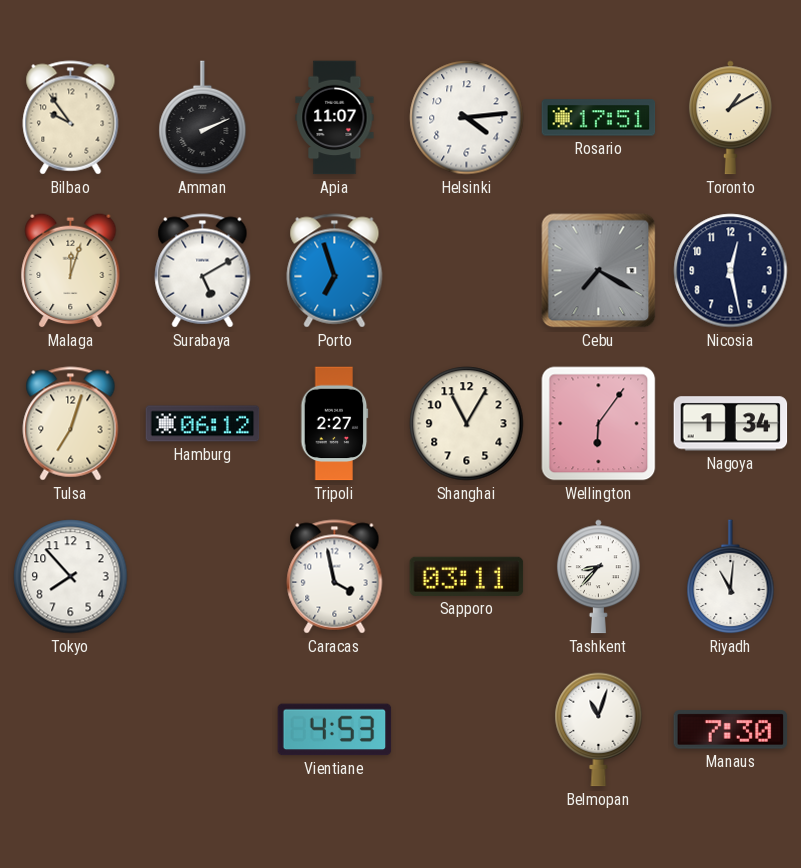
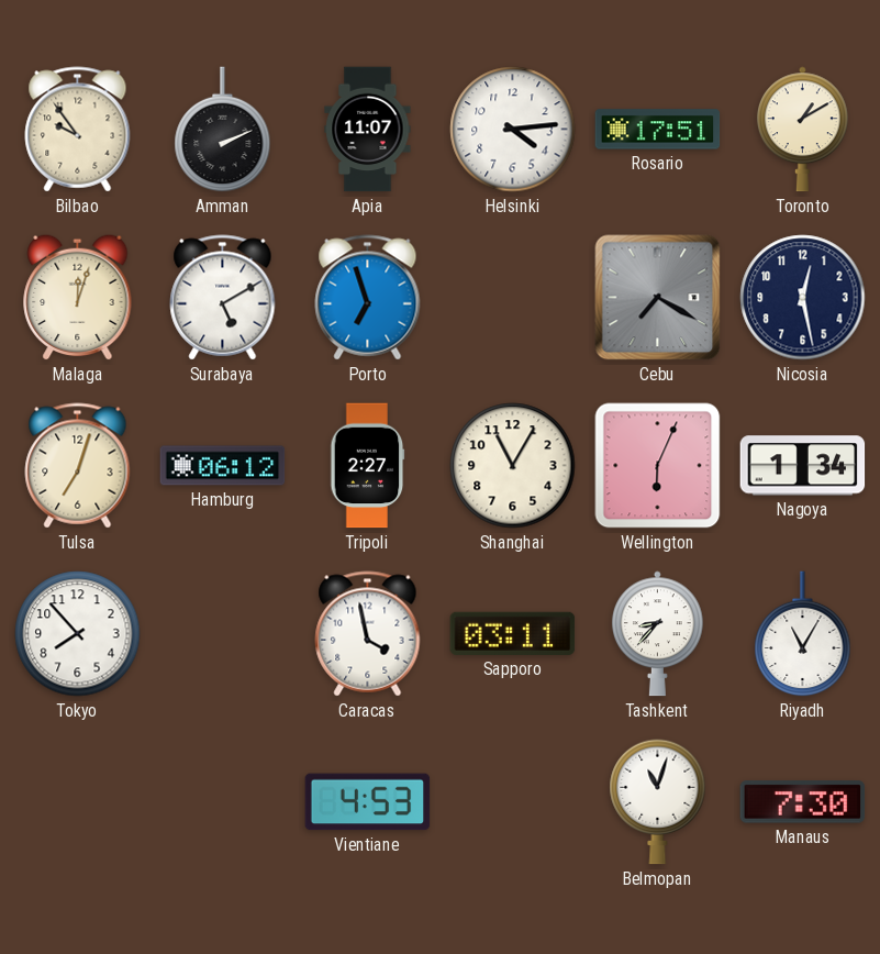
Wellington: 6:06 -> 6:04
Riyadh: 11:01 -> 11:05
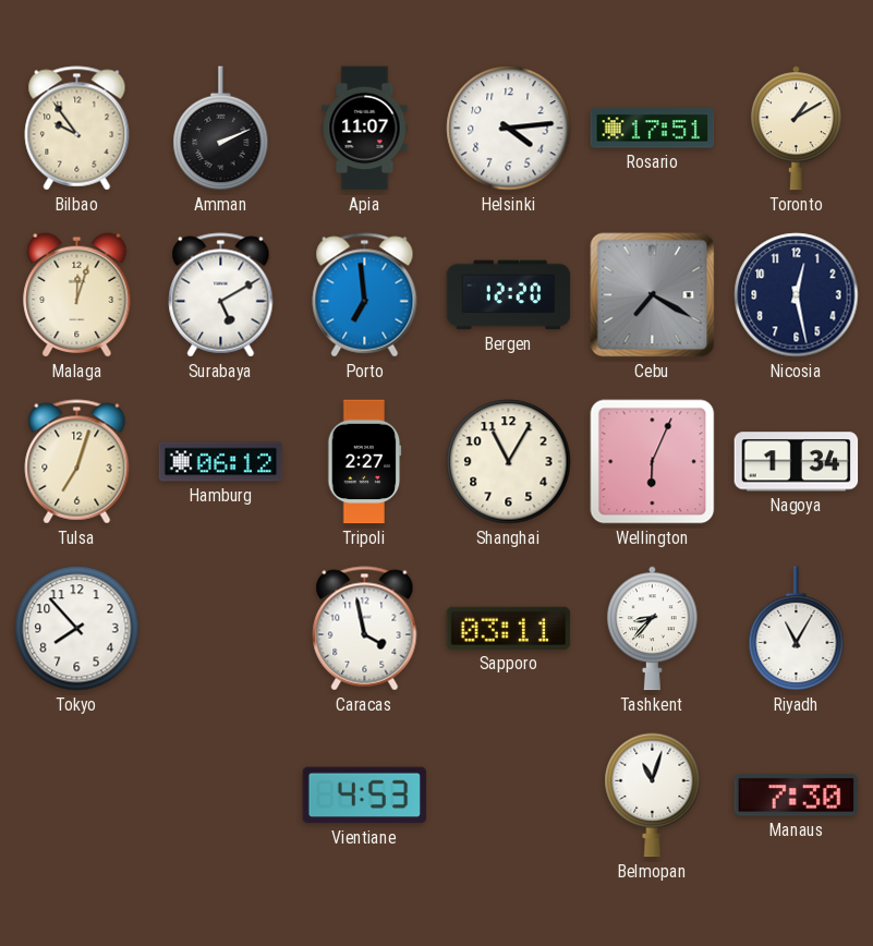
Porto: 6:57 -> 6:59
Bergen: none -> 12:20
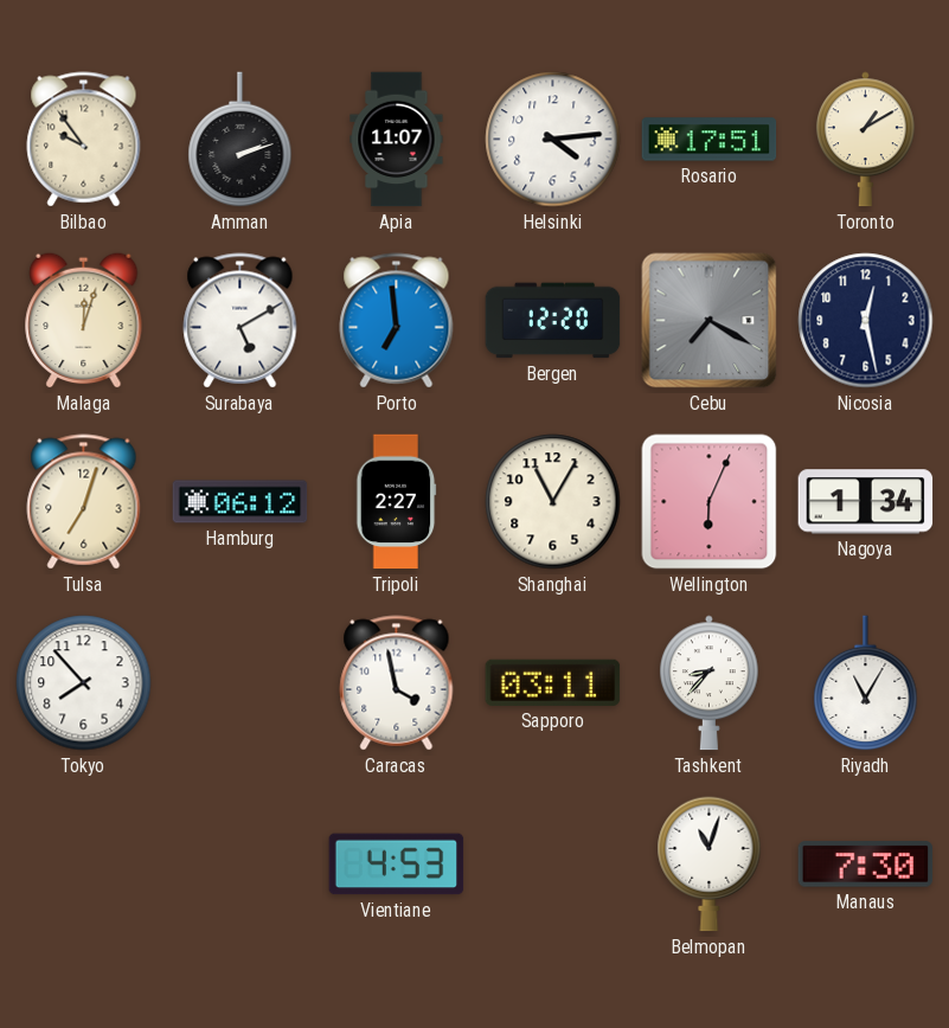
Amman: 2:11 -> 2:12
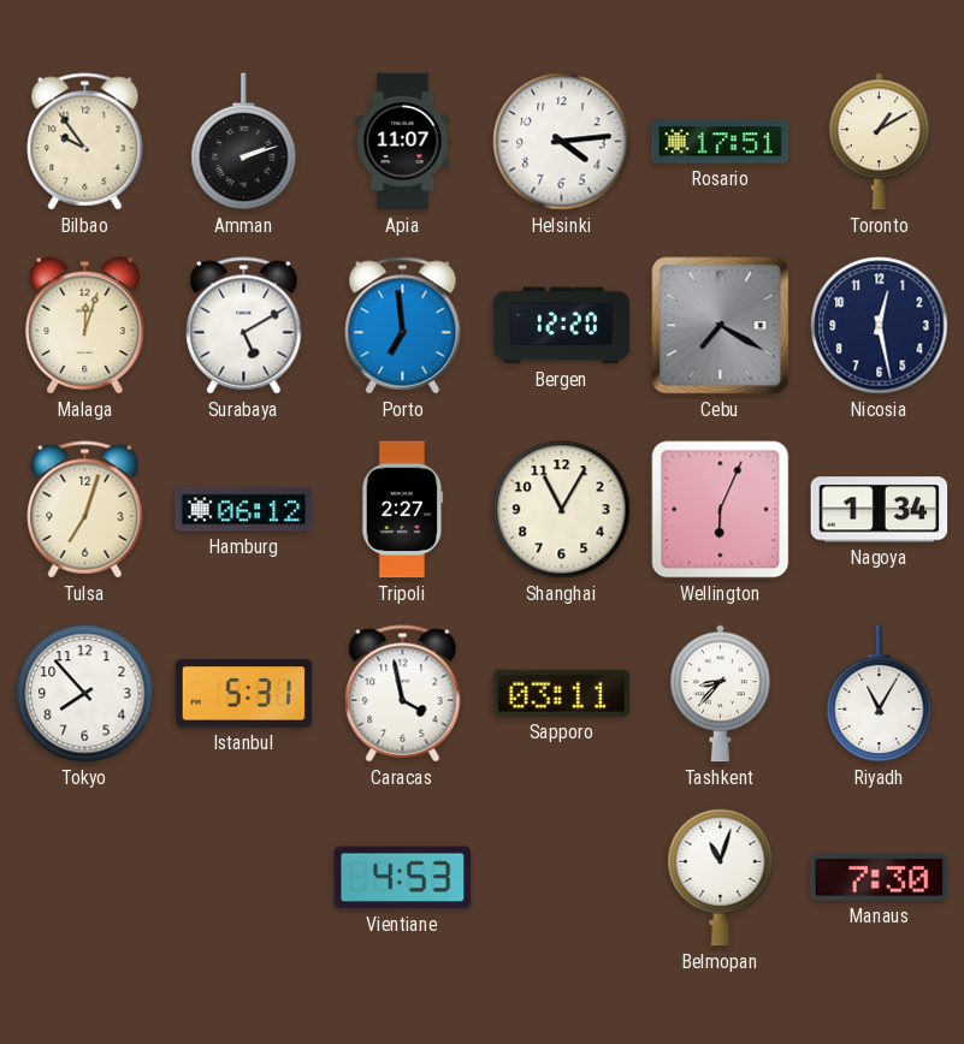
Istanbul: none -> 5:31
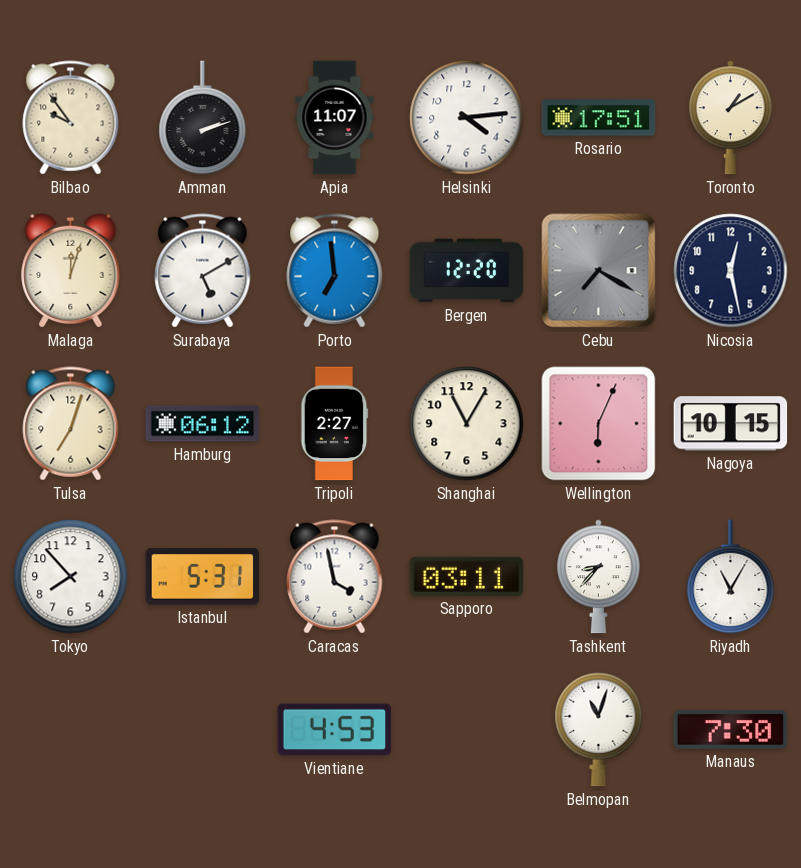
Nagoya: 1:34 -> 10:15
